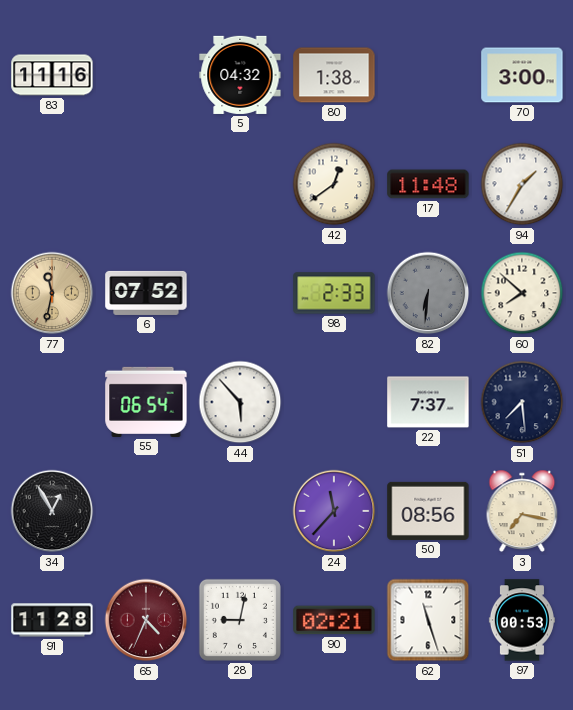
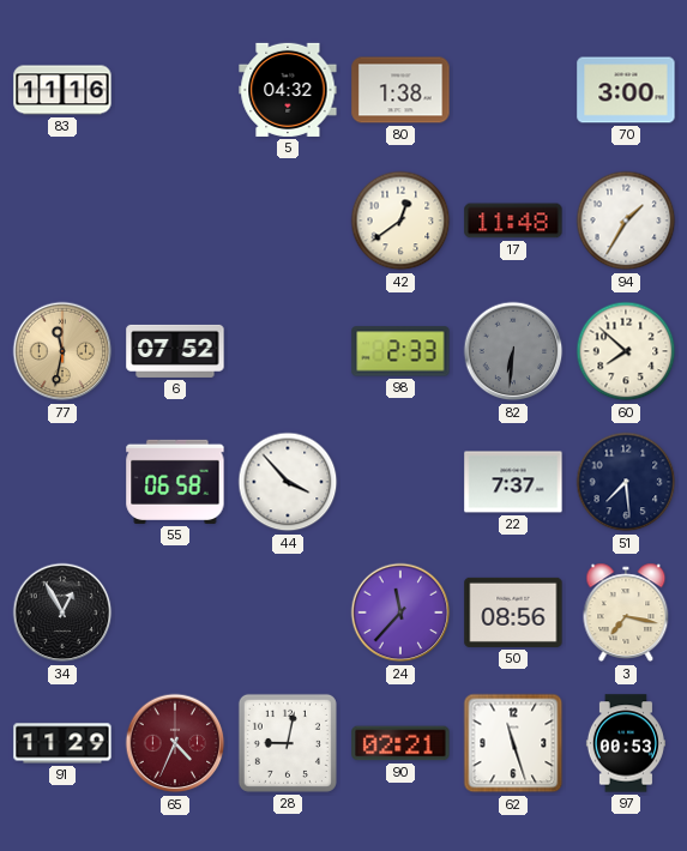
55: 06:54 -> 06:58
44: 5:53 -> 3:53
91: 11:28 -> 11:29
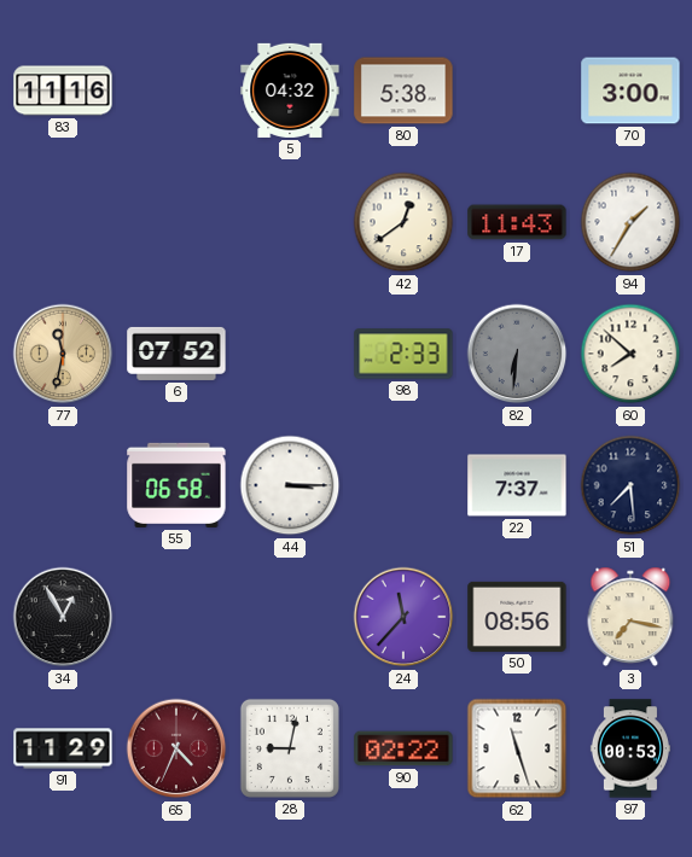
80: 1:38 -> 5:38
17: 11:48 -> 11:43
44: 3:53 -> 3:15
90: 02:21 -> 02:22
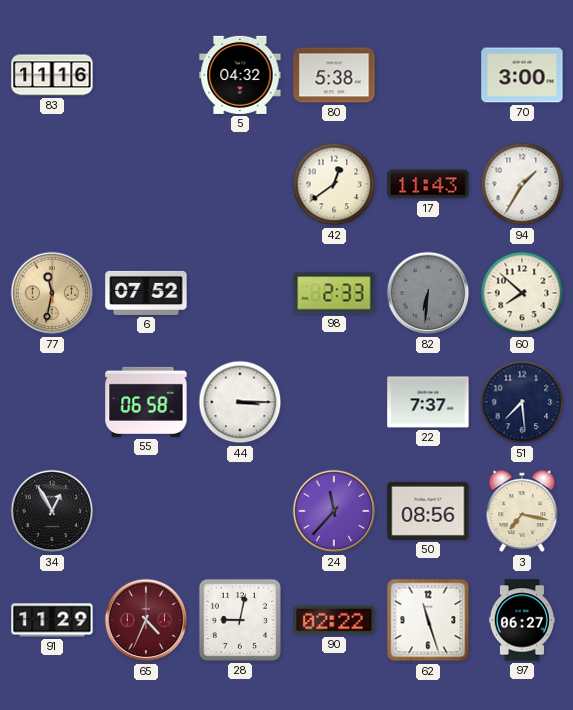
97: 00:53 -> 06:27
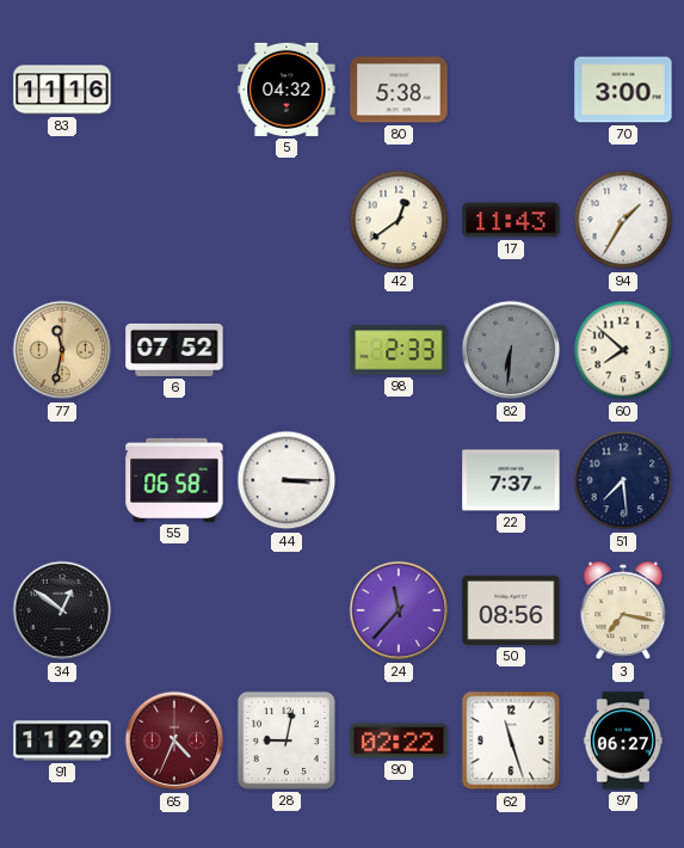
34: 12:55 -> 12:51
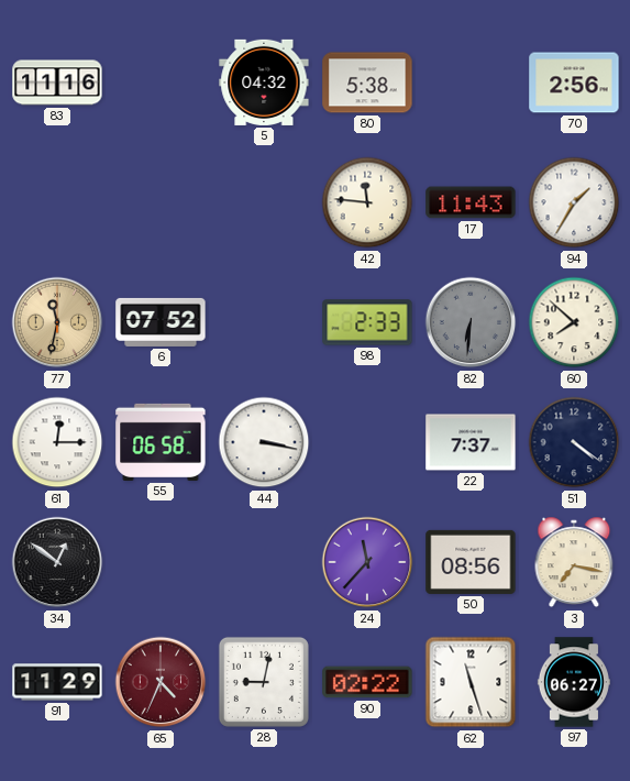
70: 3:00 -> 2:56
42: 12:39 -> 11:46
61: none -> 12:15
44: 3:15 -> 3:17
51: 7:29 -> 4:21
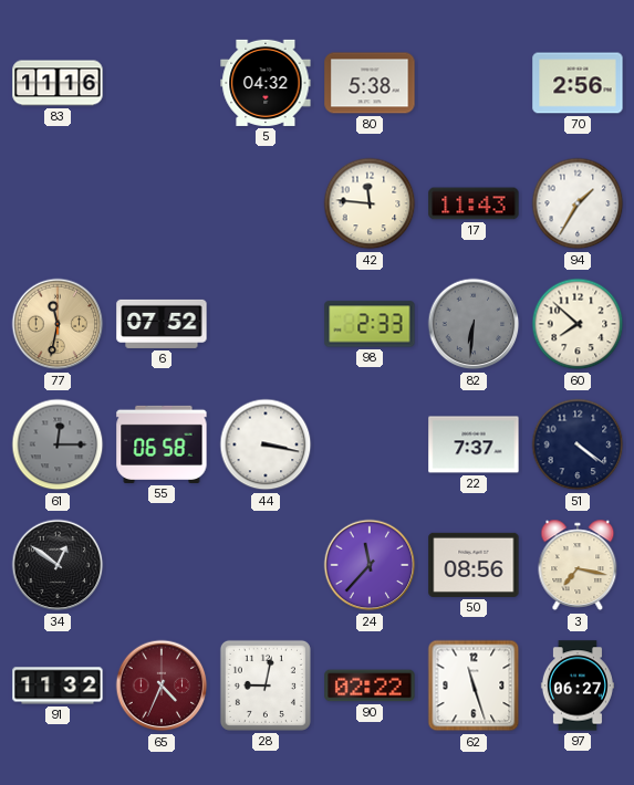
61 dial: white -> grey
91: 11:29 -> 11:32
